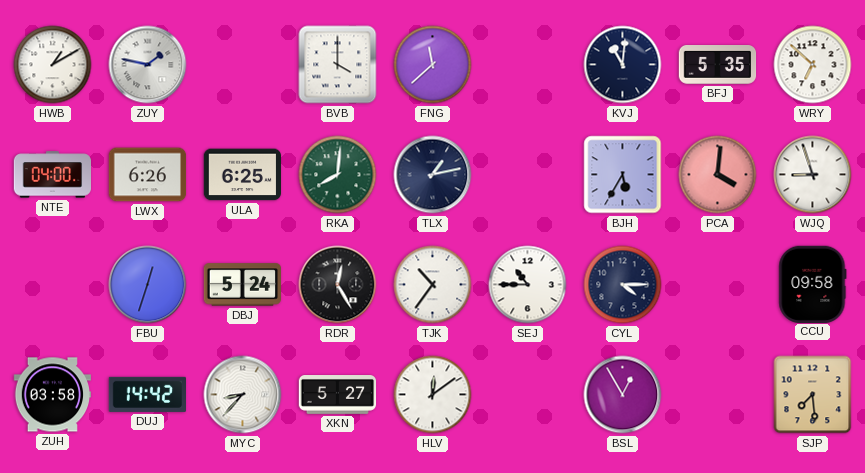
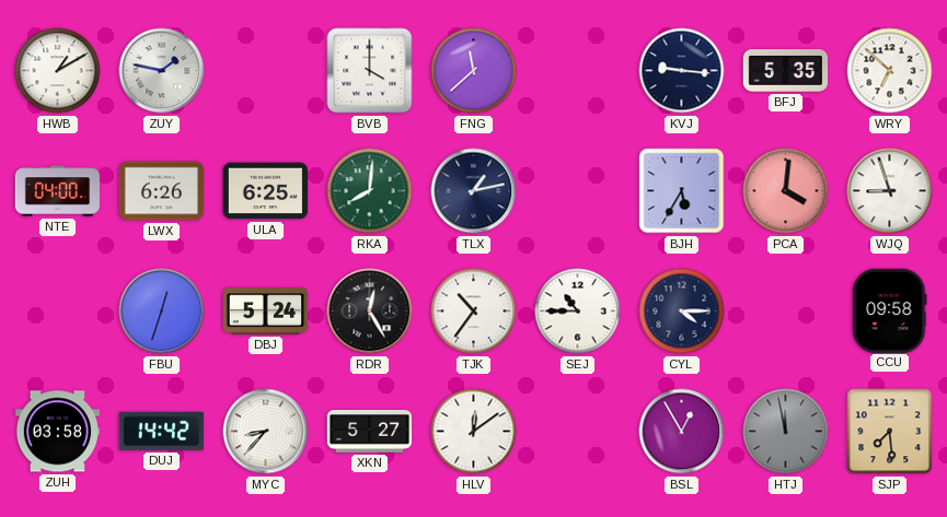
KVJ: 11:01 -> 9:16
HTJ: none -> 11:58
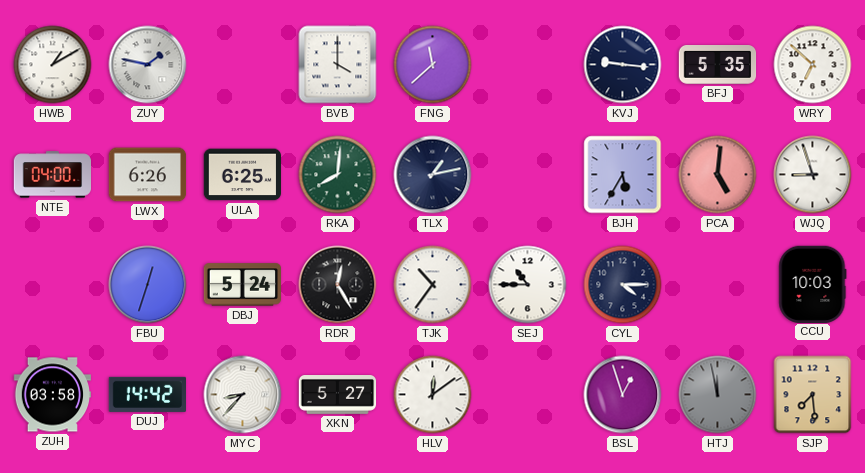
PCA: 4:01 -> 5:01
CCU: 09:58 -> 10:03
BSL: 12:55 -> 12:57
